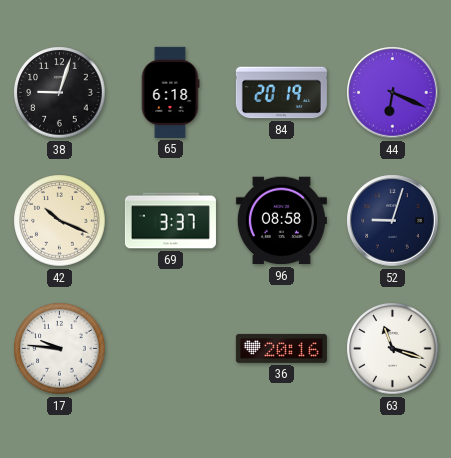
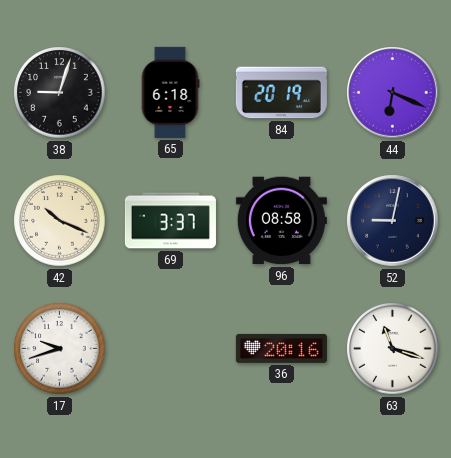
52: 9:03 -> 9:02
17: 9:46 -> 9:42
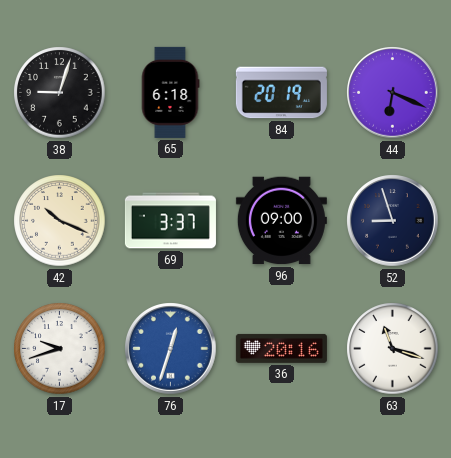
96: 08:58 -> 09:00
52: 9:02 -> 8:57
76: none -> 12:33
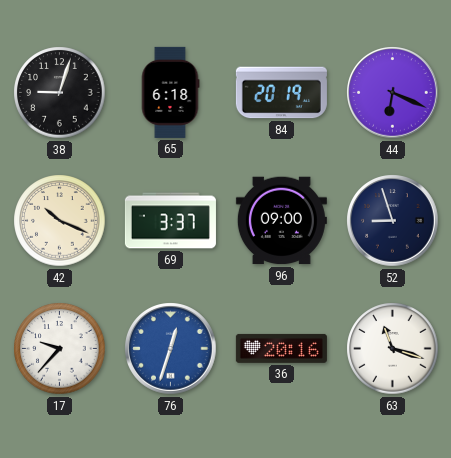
17: 9:42 -> 9:37
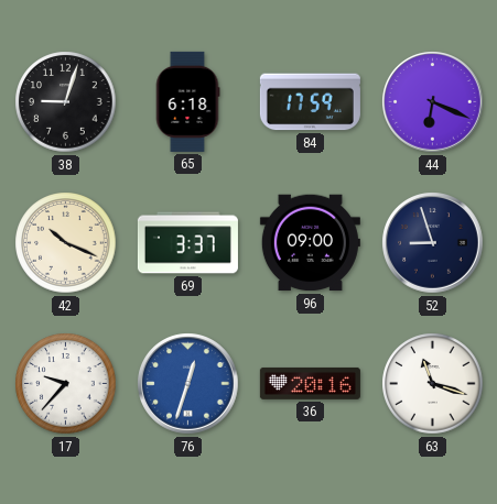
84: 20:19 -> 17:59
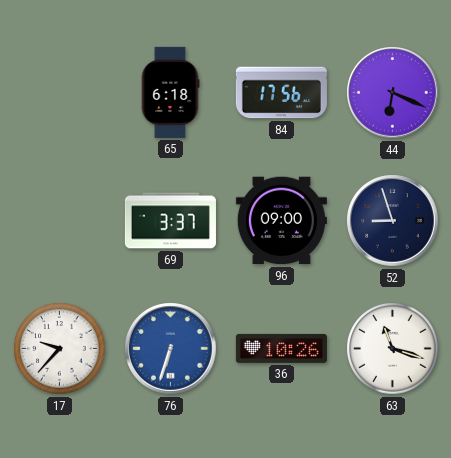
38: 9:03 -> none
84: 17:59 -> 17:56
42: 10:19 -> none
76: 12:33 -> 6:33
36: 20:16 -> 10:26
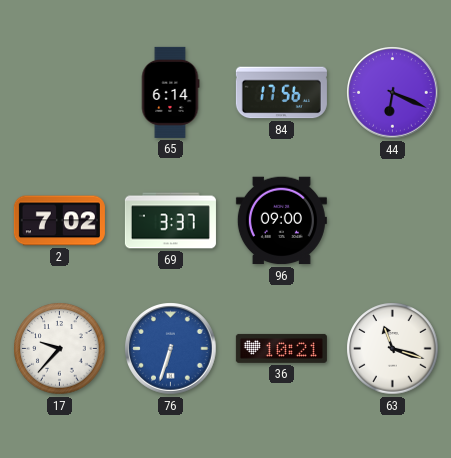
65: 6:18 -> 6:14
2: none -> 7:02
52: 8:57 -> none
36: 10:26 -> 10:21
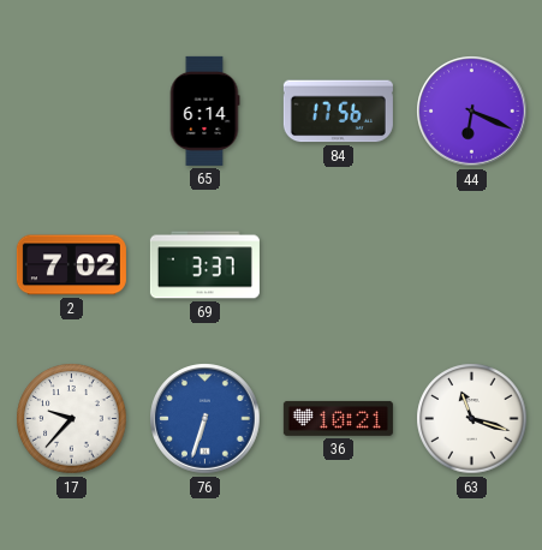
96: 09:00 -> none
